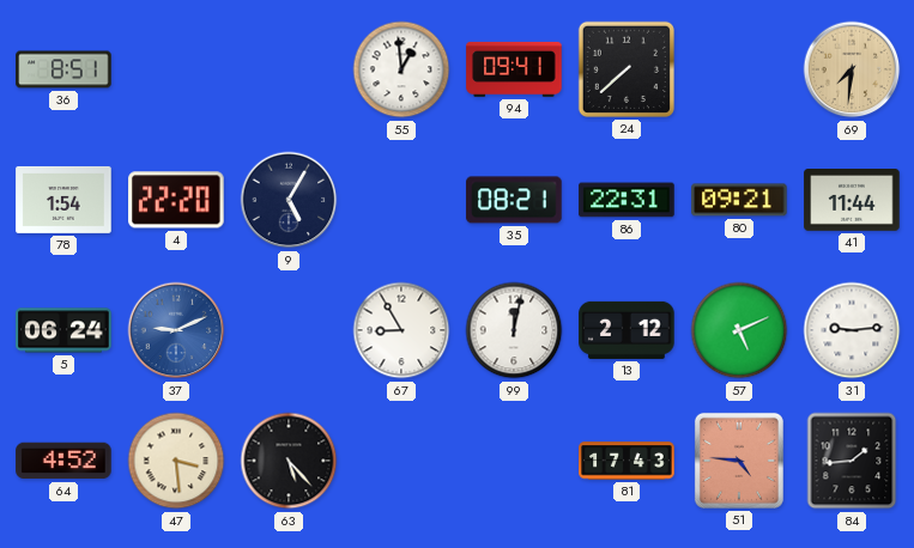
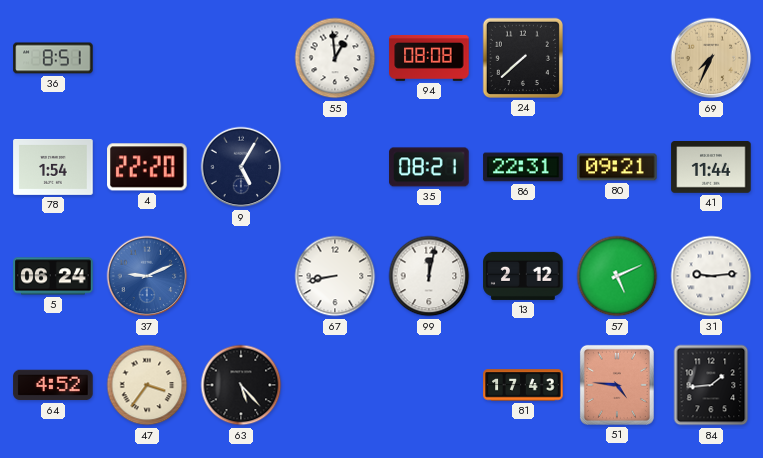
94: 09:41 -> 08:08
69: 7:31 -> 7:34
67: 8:55 -> 8:43
47: 3:29 -> 3:36
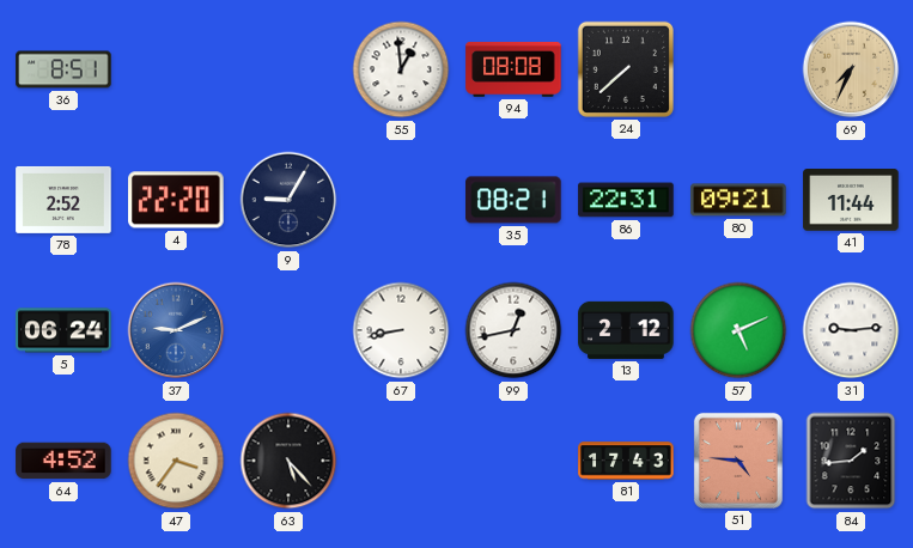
78: 1:54 -> 2:52
9: 5:05 -> 9:05
99: 12:02 -> 12:43
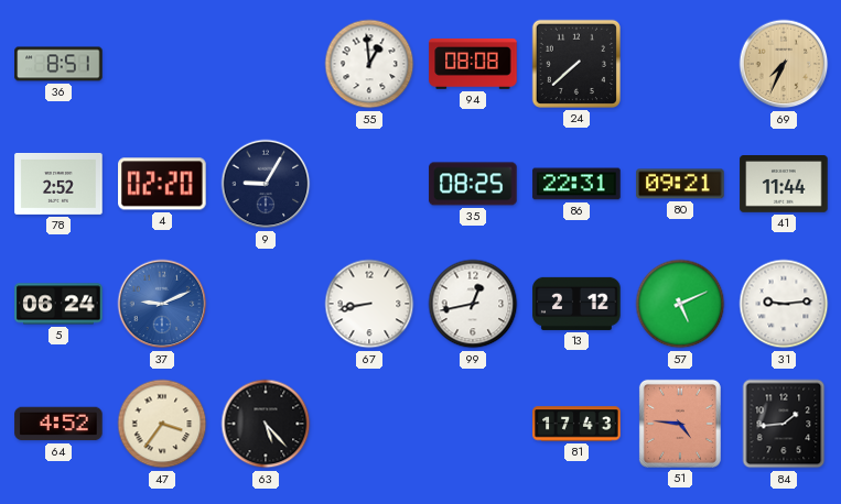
4: 22:20 -> 02:20
35: 08:21 -> 08:25
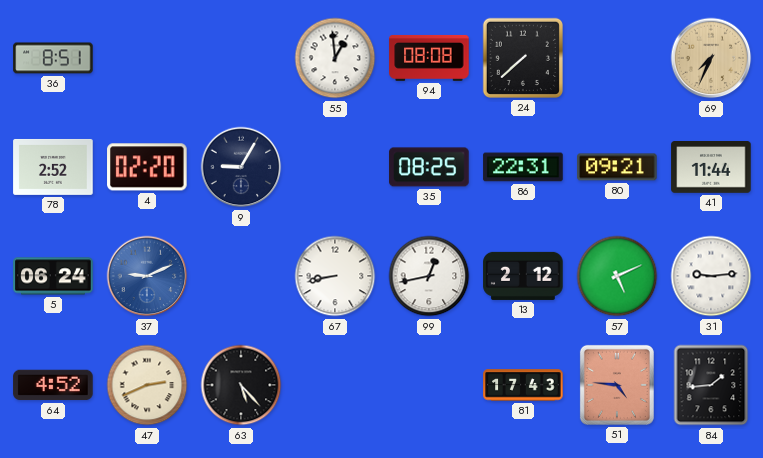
47: 3:36 -> 2:41
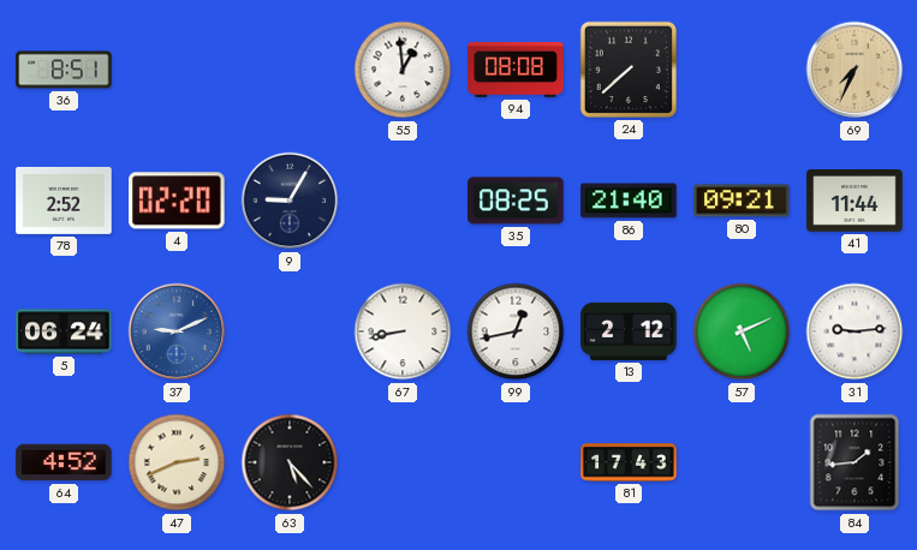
86: 22:31 -> 21:40
51: 4:46 -> none
